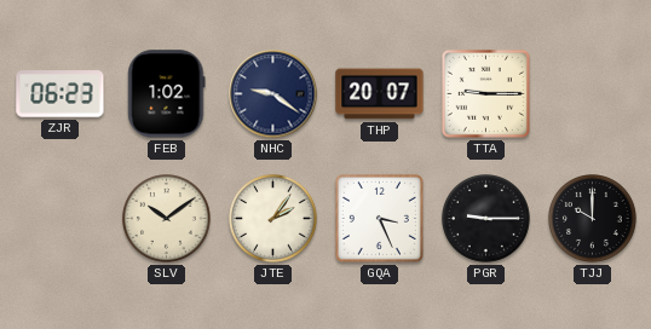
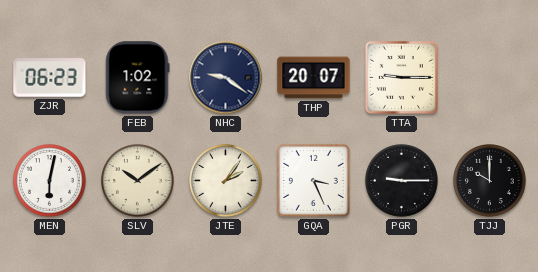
MEN: none -> 6:02
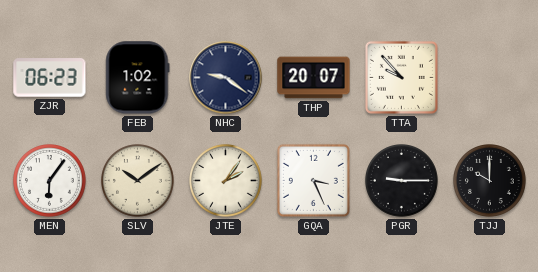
TTA: 9:15 -> 9:53
MEN: 6:02 -> 6:06
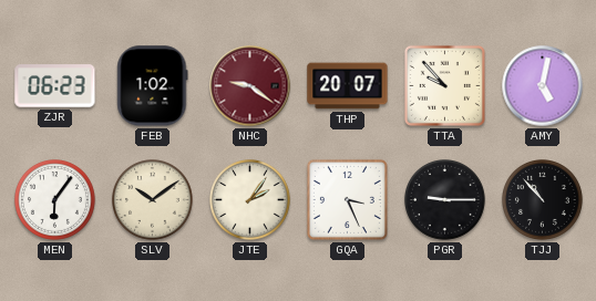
NHC dial: navy -> burgundy
AMY: none -> 5:02
TJJ: 10:00 -> 10:53
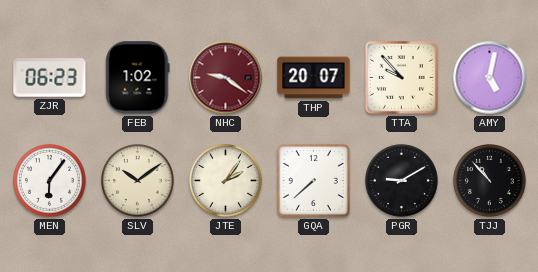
GQA: 3:26 -> 7:38
PGR: 9:15 -> 9:10
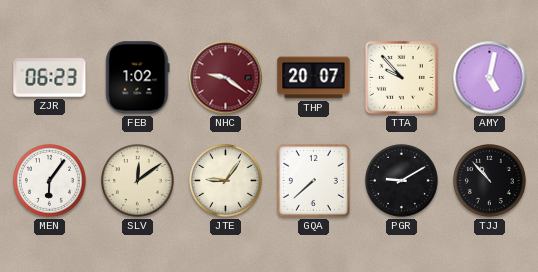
SLV: 10:09 -> 12:09
JTE: 2:06 -> 9:06
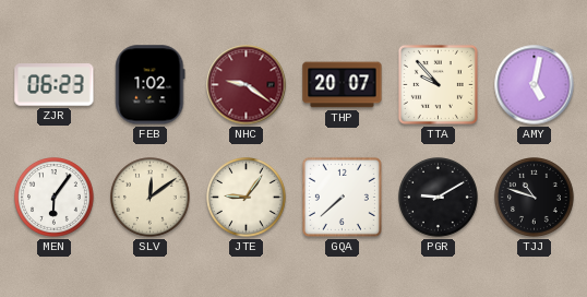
TJJ: 10:53 -> 10:48
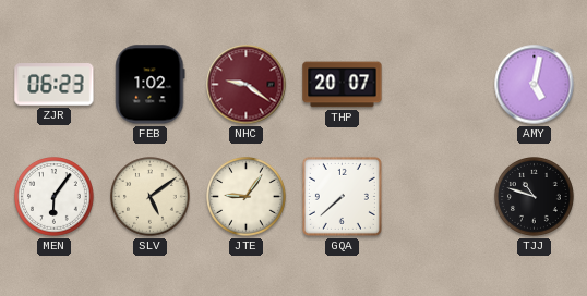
TTA: 9:53 -> none
SLV: 12:09 -> 5:09
PGR: 9:10 -> none
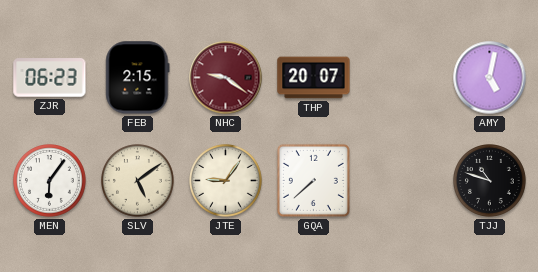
FEB: 1:02 -> 2:15
